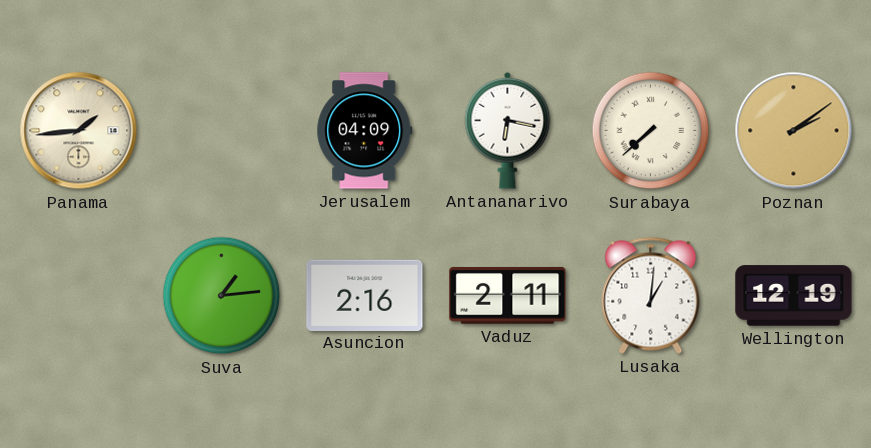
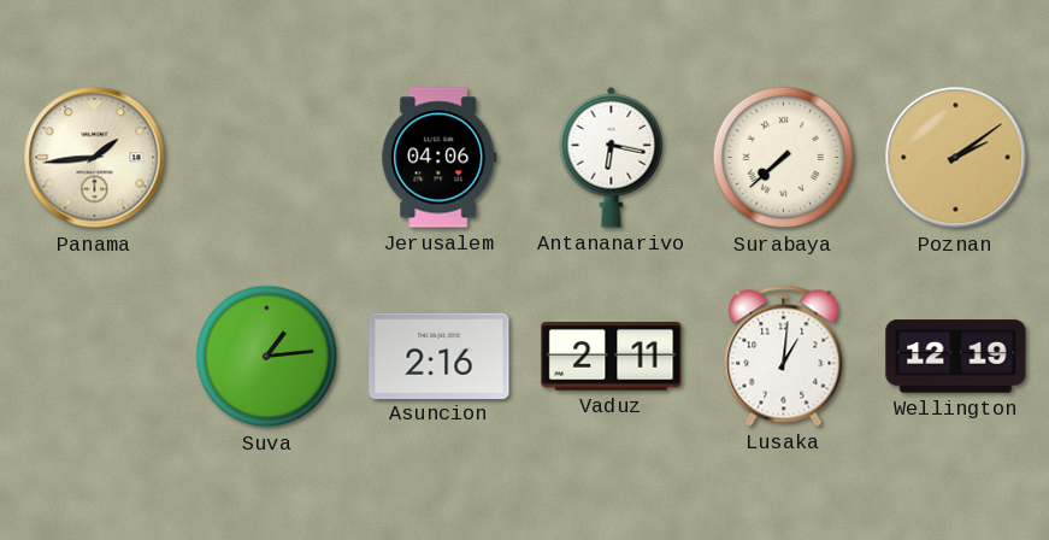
Jerusalem: 04:09 -> 04:06
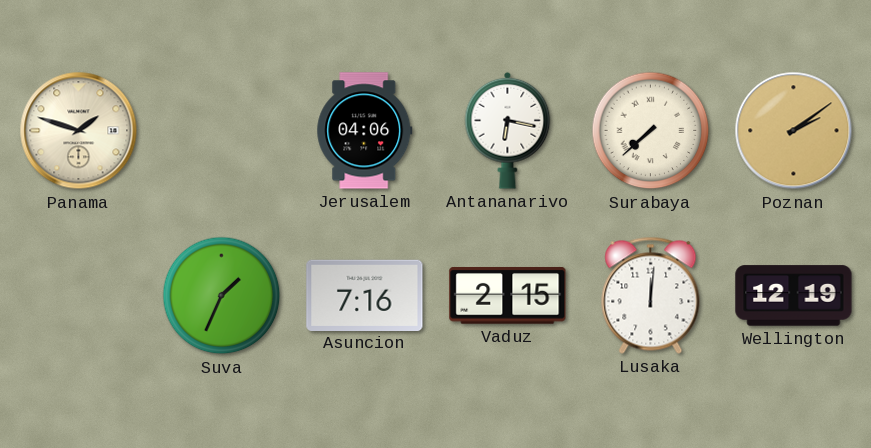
Panama: 1:44 -> 1:48
Suva: 1:14 -> 1:34
Asuncion: 2:16 -> 7:16
Vaduz: 2:11 -> 2:15
Lusaka: 1:01 -> 12:01
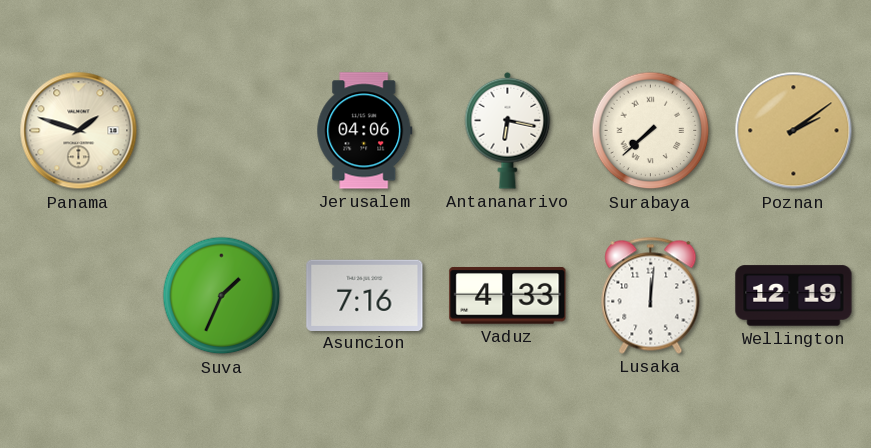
Vaduz: 2:15 -> 4:33
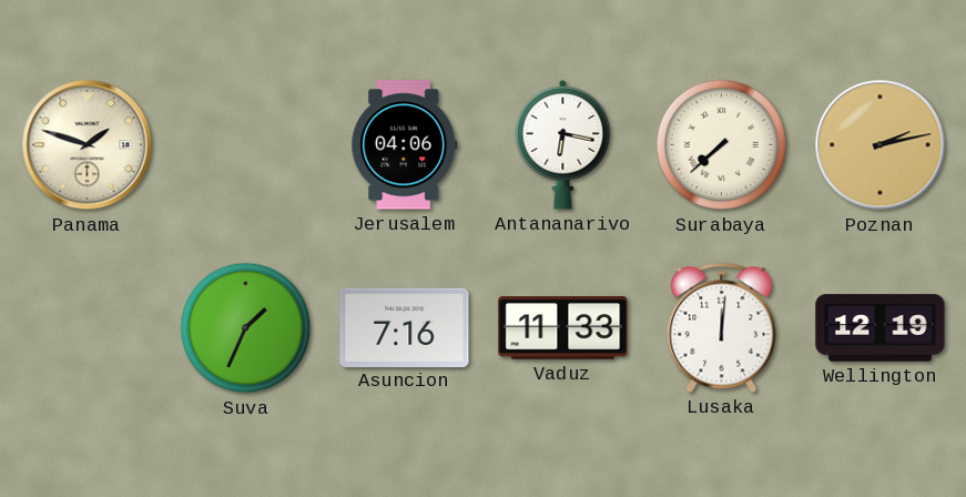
Poznan: 2:09 -> 2:13
Vaduz: 4:33 -> 11:33
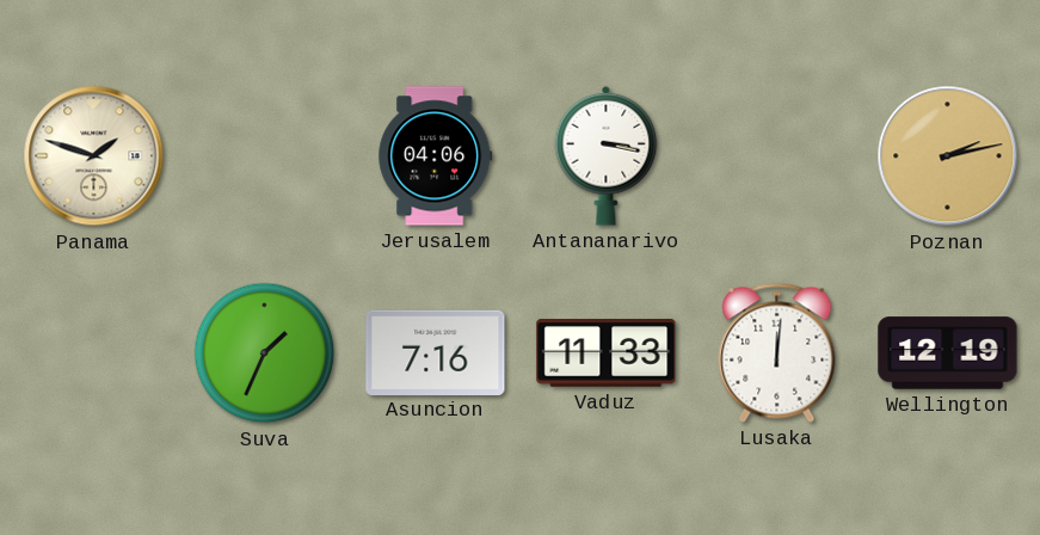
Antananarivo: 6:17 -> 3:17
Surabaya: 7:38 -> none
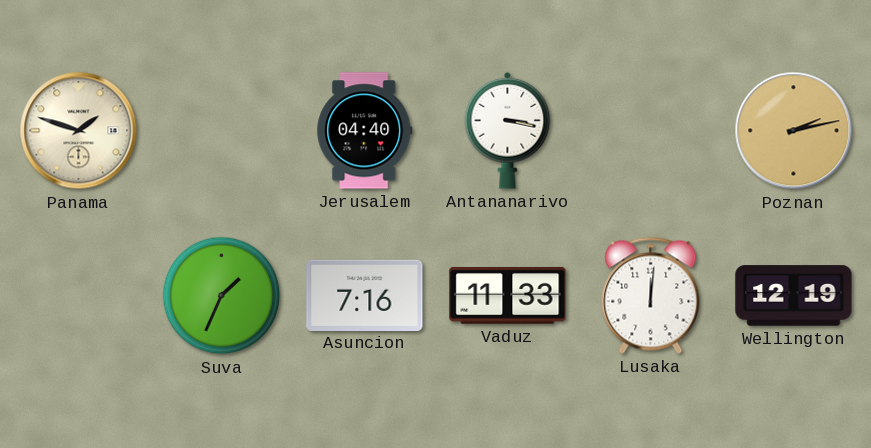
Jerusalem: 04:06 -> 04:40
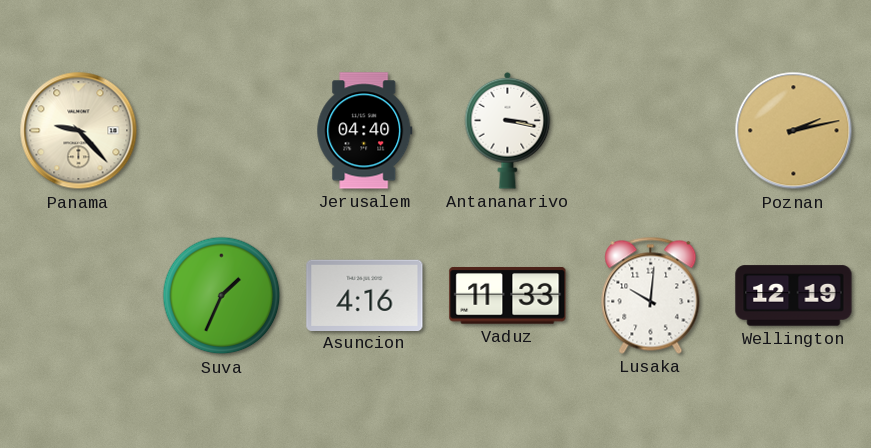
Panama: 1:48 -> 9:23
Asuncion: 7:16 -> 4:16
Lusaka: 12:01 -> 10:01
